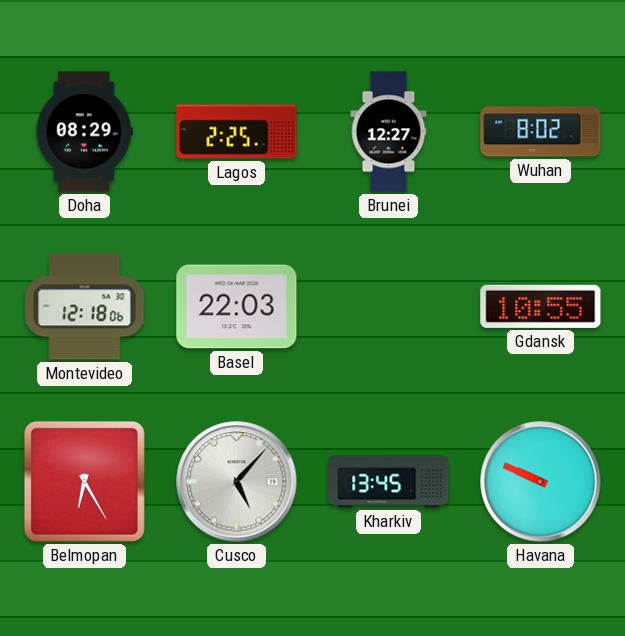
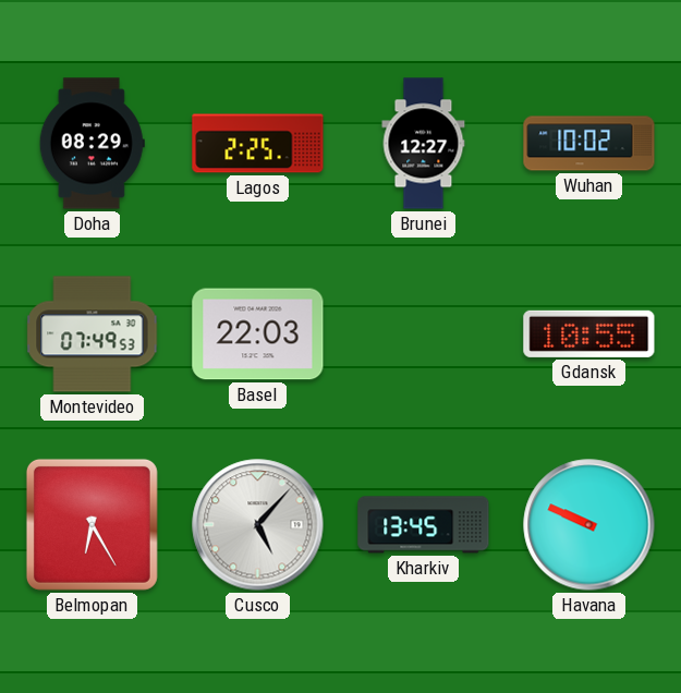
Wuhan: 8:02 -> 10:02
Montevideo: 12:18 -> 07:49
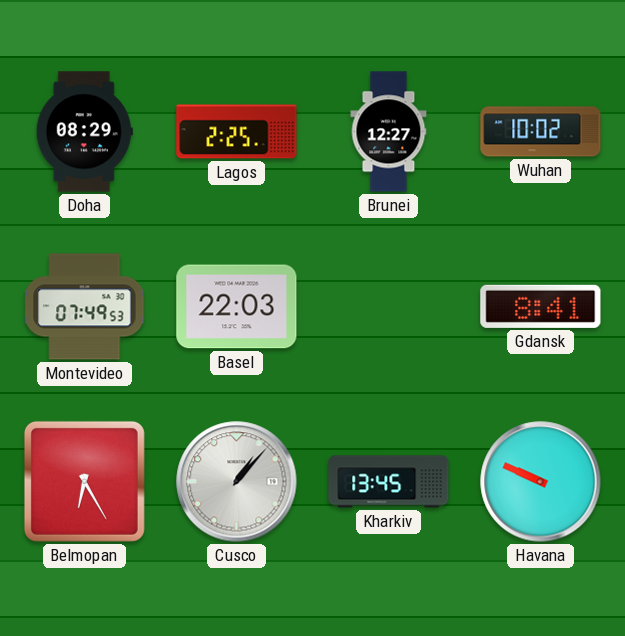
Gdansk: 10:55 -> 8:41
Cusco: 5:07 -> 1:07
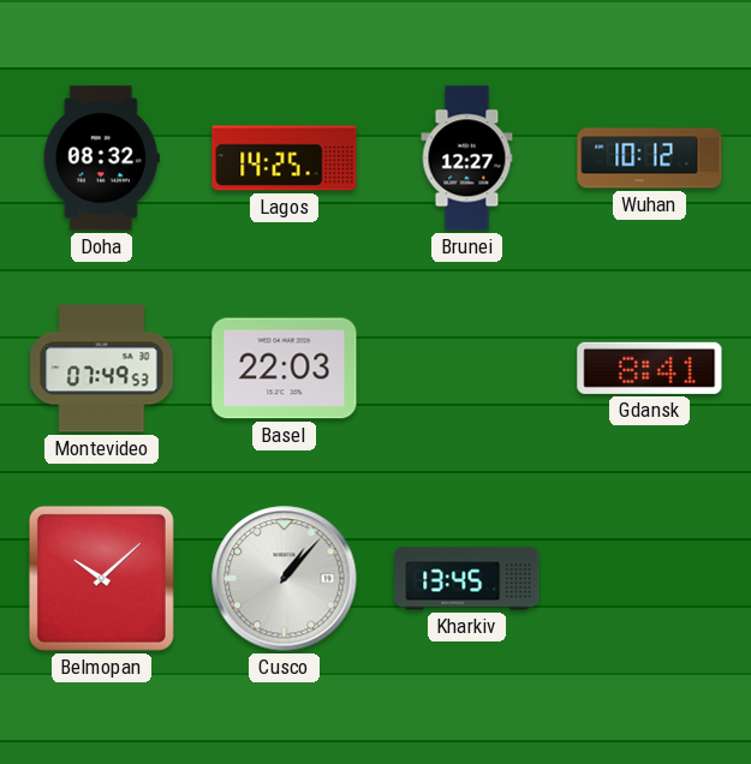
Doha: 08:29 -> 08:32
Lagos: 2:25 -> 14:25
Wuhan: 10:02 -> 10:12
Belmopan: 6:25 -> 10:08
Havana: 9:49 -> none
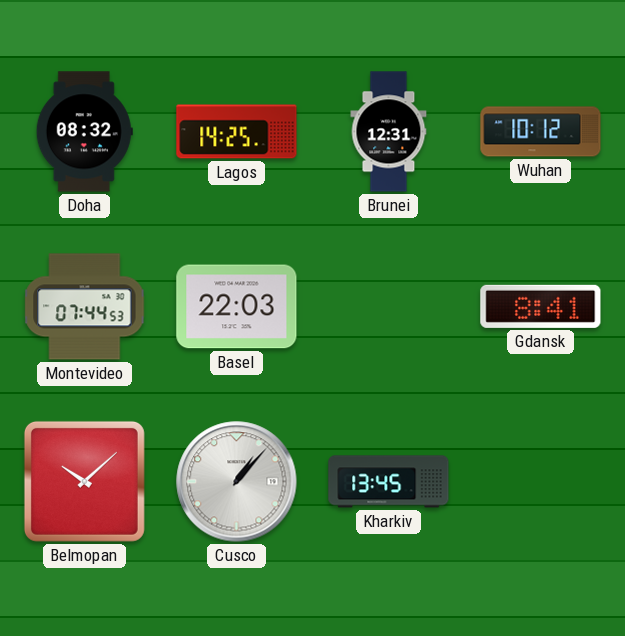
Brunei: 12:27 -> 12:31
Montevideo: 07:49 -> 07:44
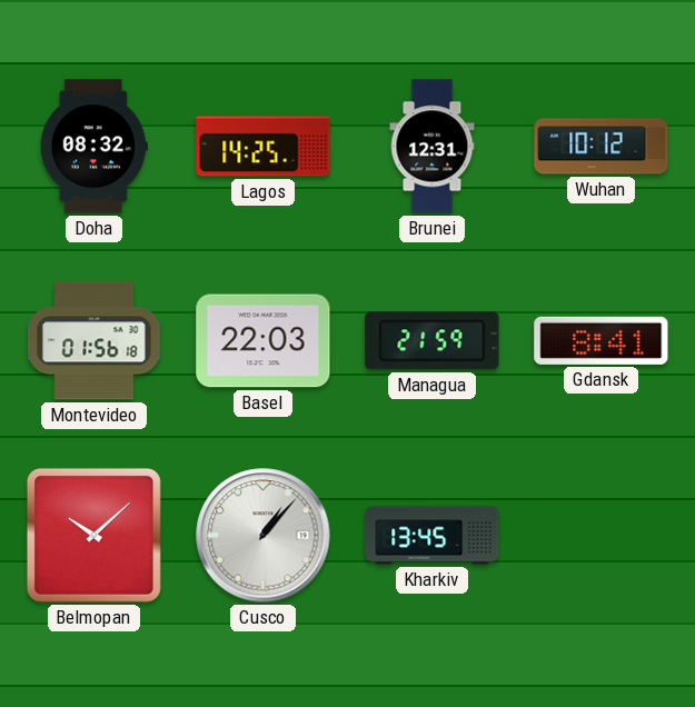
Montevideo: 07:44 -> 01:56
Managua: none -> 21:59
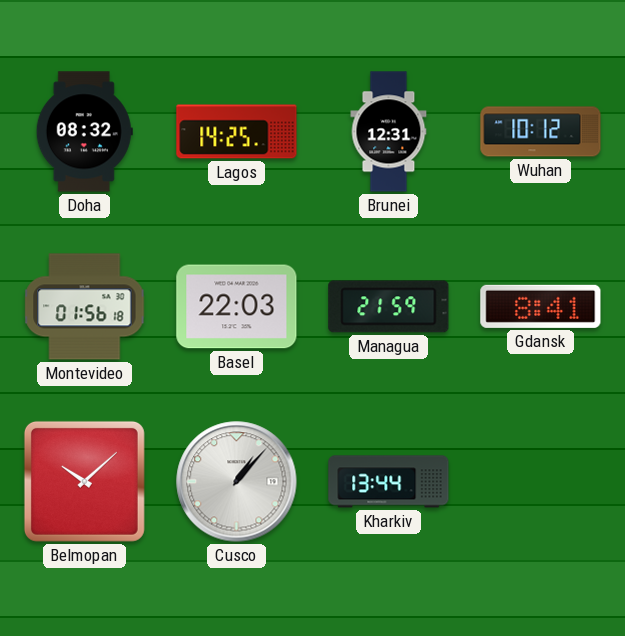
Kharkiv: 13:45 -> 13:44
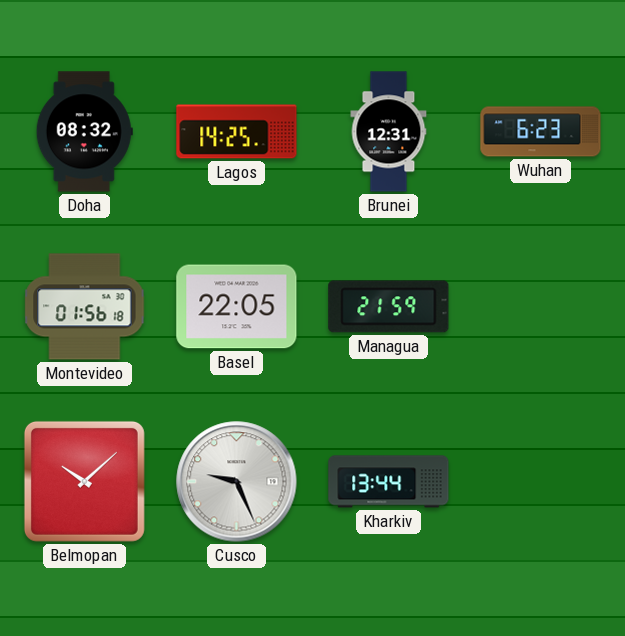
Wuhan: 10:12 -> 6:23
Basel: 22:03 -> 22:05
Gdansk: 8:41 -> none
Cusco: 1:07 -> 9:26
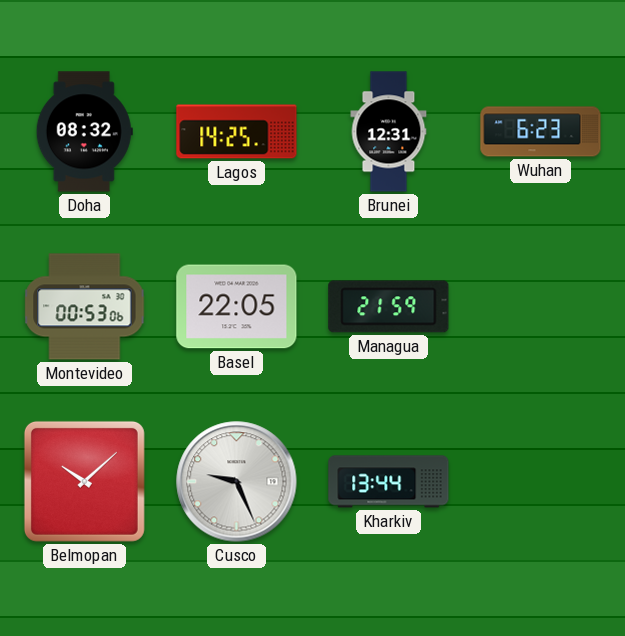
Montevideo: 01:56 -> 00:53
